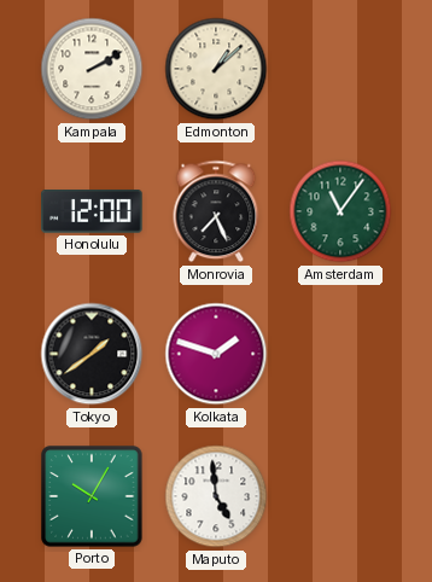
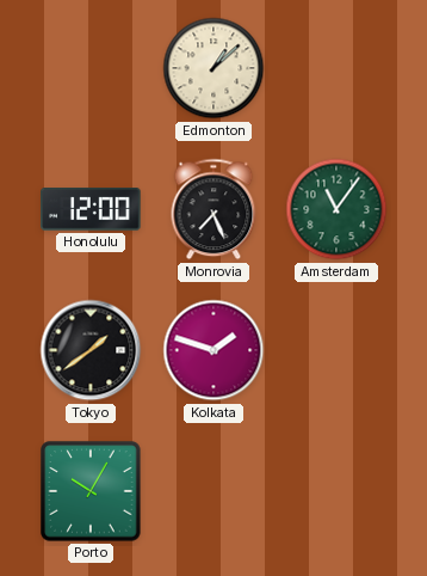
Kampala: 2:10 -> none
Maputo: 4:59 -> none
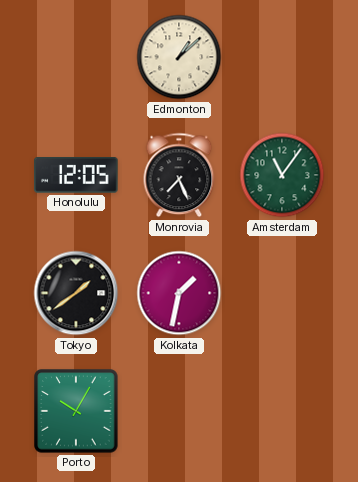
Honolulu: 12:00 -> 12:05
Kolkata: 1:48 -> 1:32
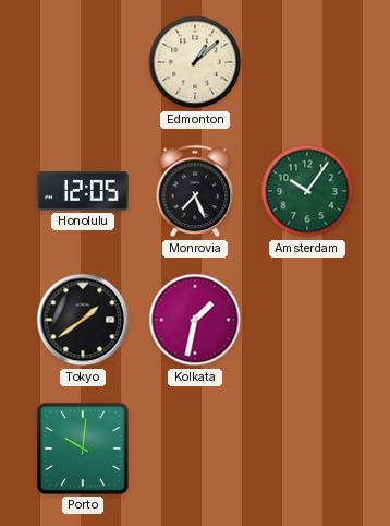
Amsterdam: 11:06 -> 10:06
Porto: 10:05 -> 10:01
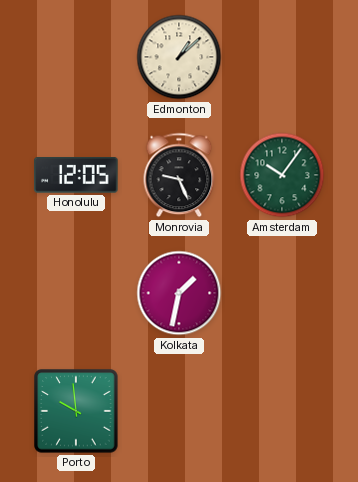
Monrovia: 7:26 -> 9:26
Tokyo: 1:39 -> none
Porto: 10:01 -> 9:59
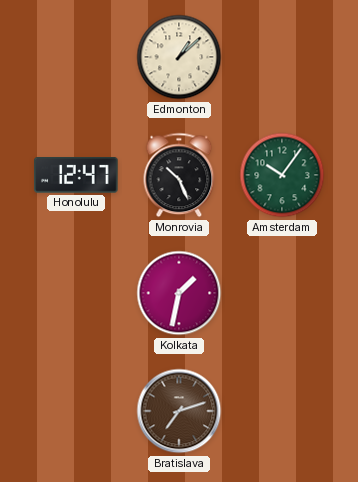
Honolulu: 12:05 -> 12:47
Monrovia: 9:26 -> 10:26
Porto: 9:59 -> none
Bratislava: none -> 7:12
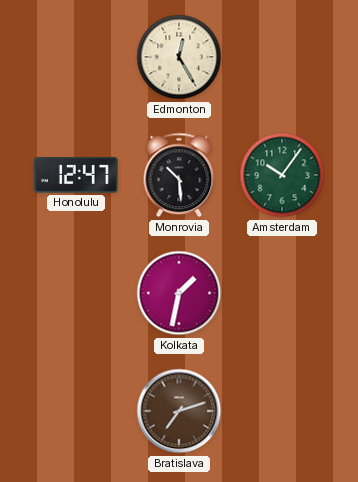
Edmonton: 1:08 -> 12:25
Monrovia: 10:26 -> 10:29
